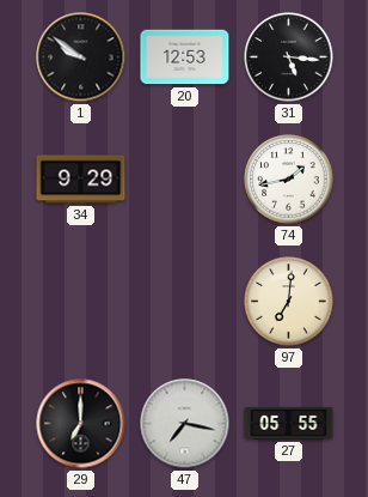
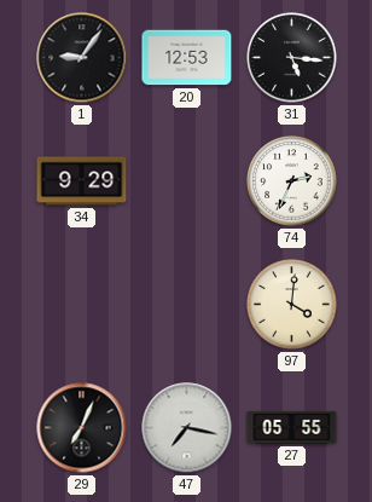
1: 9:51 -> 9:06
74: 1:43 -> 2:34
97: 7:01 -> 4:01
29: 7:00 -> 7:04
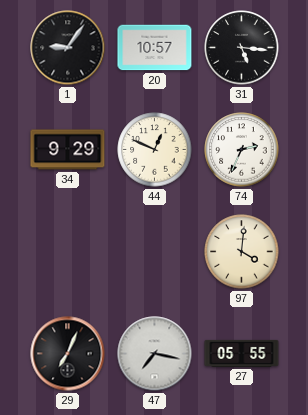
20: 12:53 -> 10:57
44: none -> 12:49
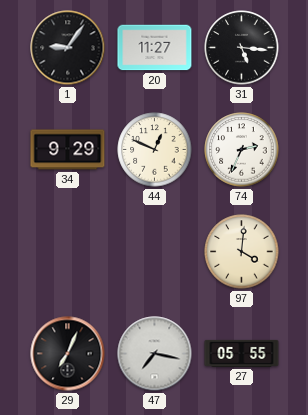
20: 10:57 -> 11:27
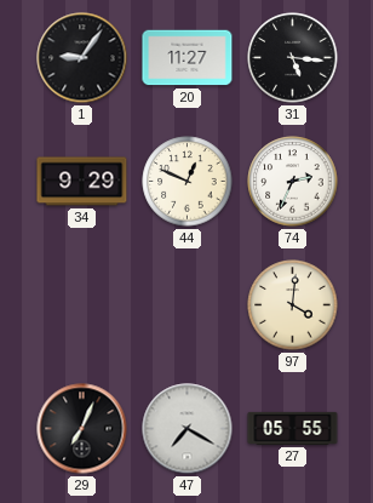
47: 7:17 -> 7:20
